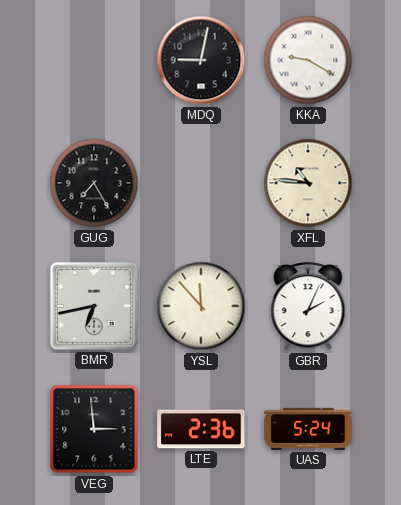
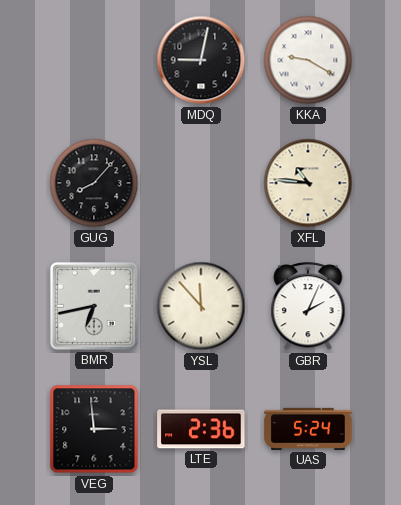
GUG: 7:25 -> 8:07
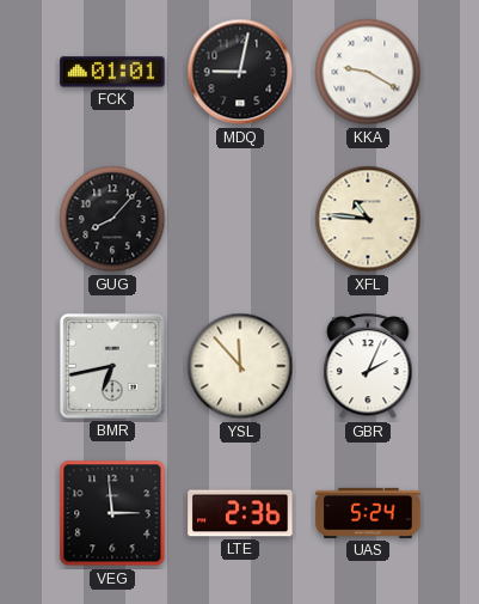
FCK: none -> 01:01
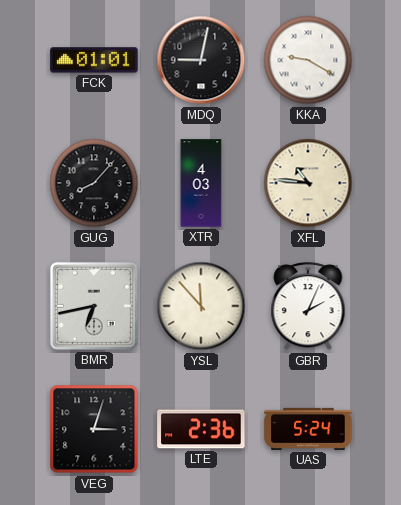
XTR: none -> 4:03
VEG: 2:59 -> 3:03
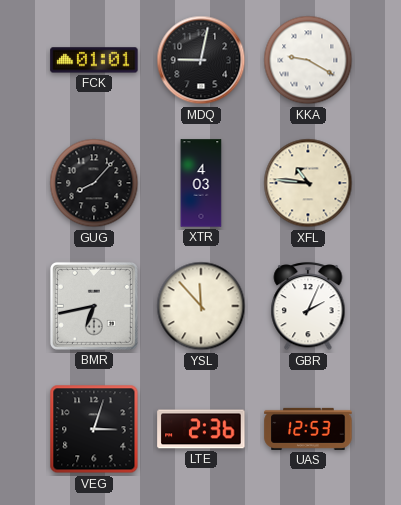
UAS: 5:24 -> 12:53
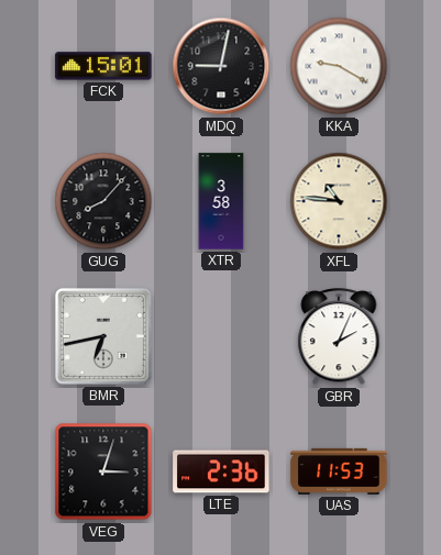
FCK: 01:01 -> 15:01
XTR: 4:03 -> 3:58
YSL: 11:53 -> none
UAS: 12:53 -> 11:53
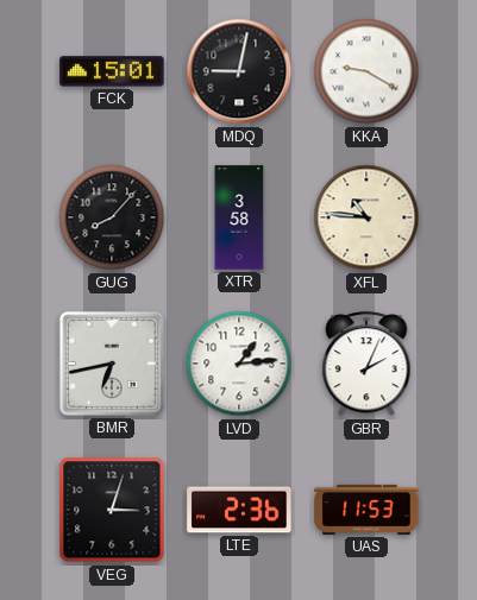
LVD: none -> 1:14
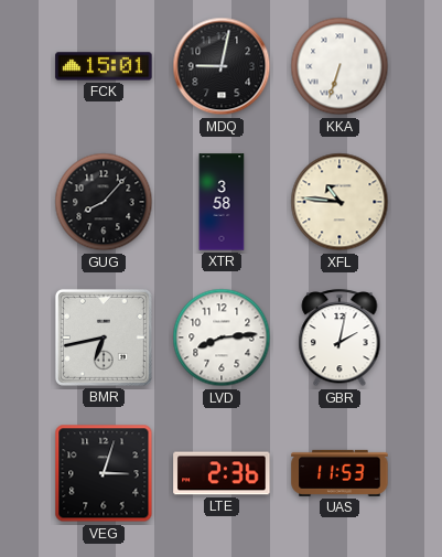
KKA: 9:20 -> 6:33
LVD: 1:14 -> 8:14
GBR: 2:04 -> 2:02
